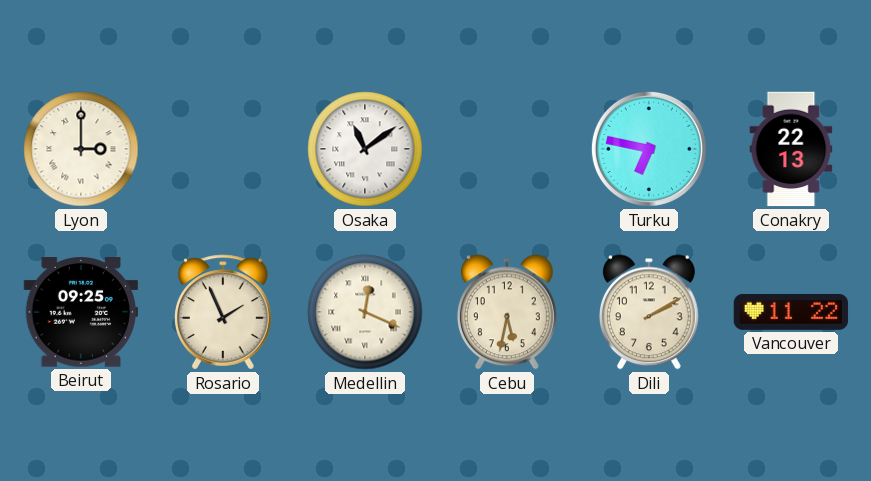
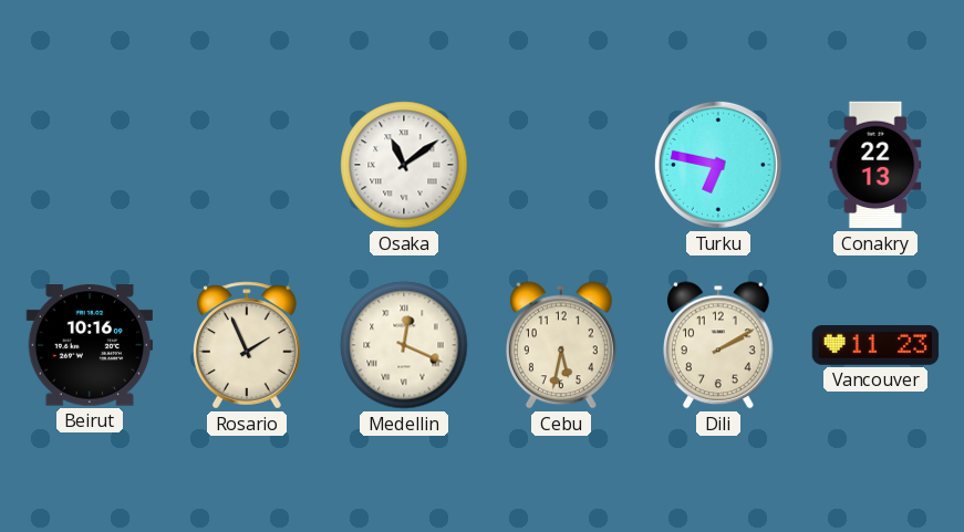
Lyon: 3:00 -> none
Beirut: 09:25 -> 10:16
Vancouver: 11:22 -> 11:23
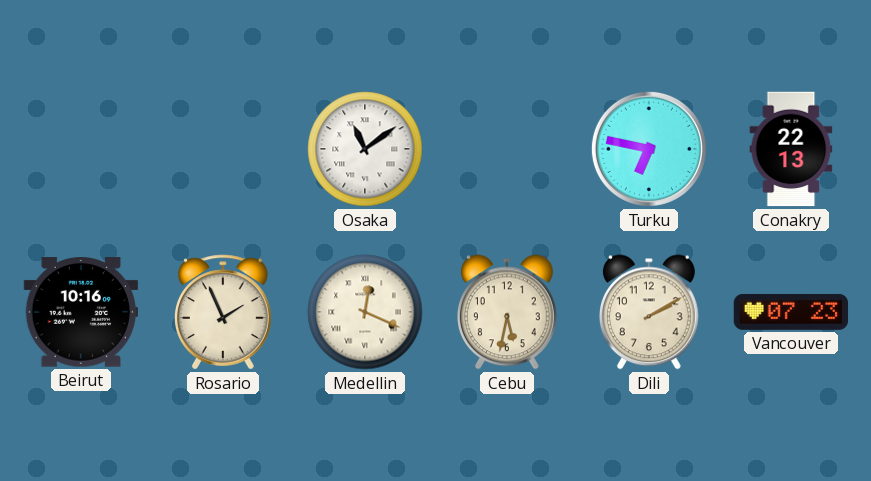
Vancouver: 11:23 -> 07:23
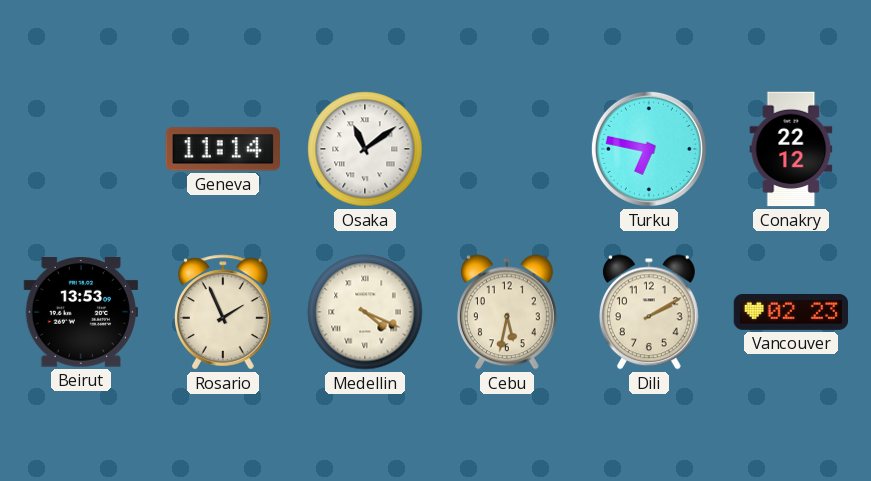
Geneva: none -> 11:14
Conakry: 22:13 -> 22:12
Beirut: 10:16 -> 13:53
Medellin: 12:19 -> 4:19
Vancouver: 07:23 -> 02:23
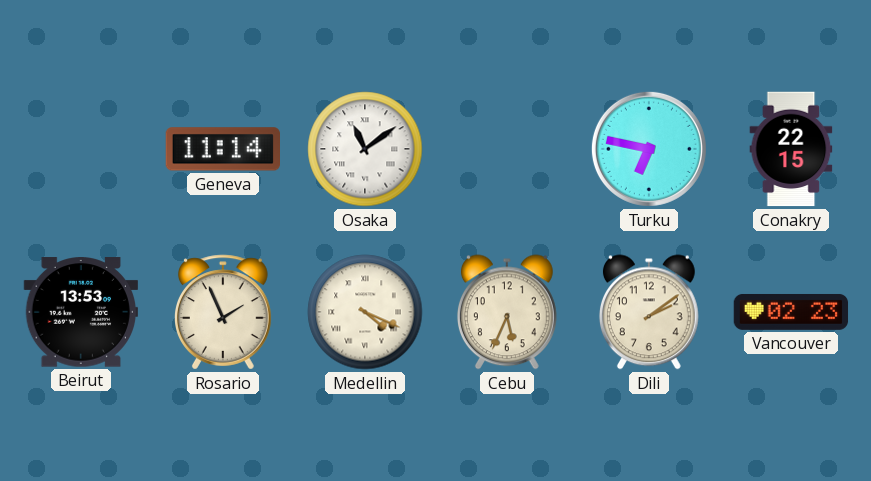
Conakry: 22:12 -> 22:15
Cebu: 5:32 -> 5:34
Dili: 2:10 -> 2:09
